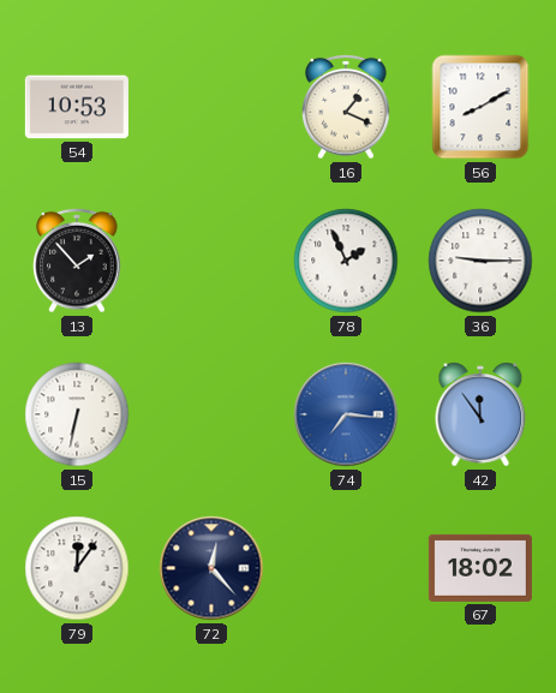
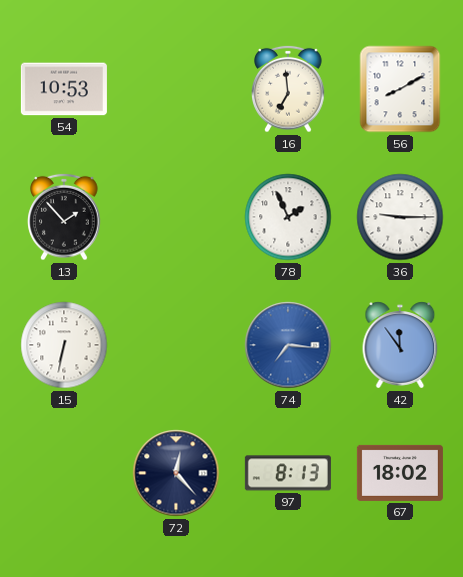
16: 1:19 -> 6:59
79: 12:06 -> none
97: none -> 8:13
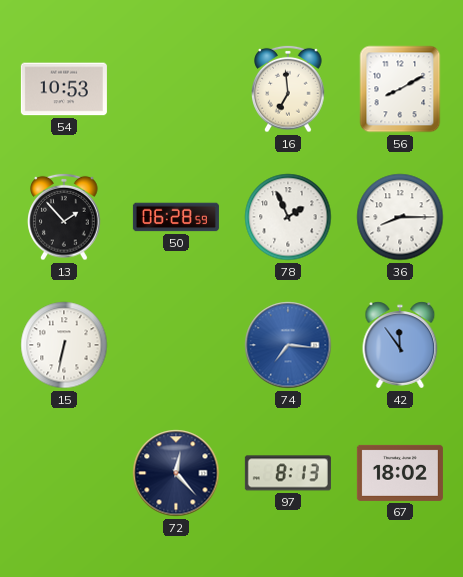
50: none -> 06:28
36: 9:15 -> 8:15
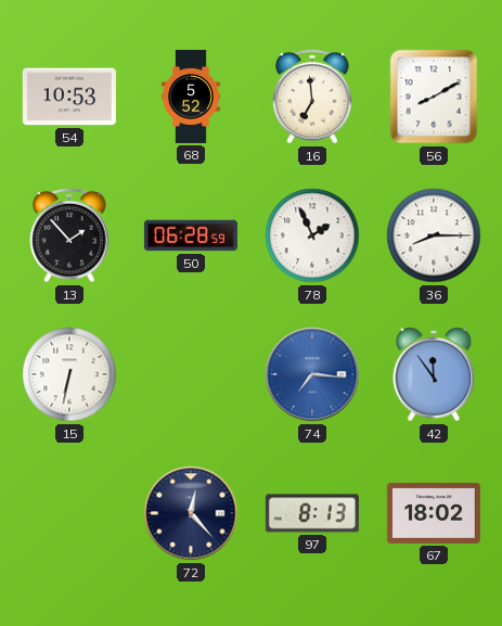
68: none -> 5:52
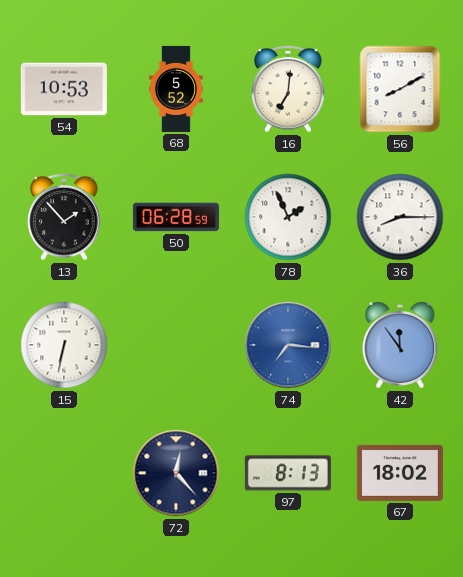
16: 6:59 -> 7:01
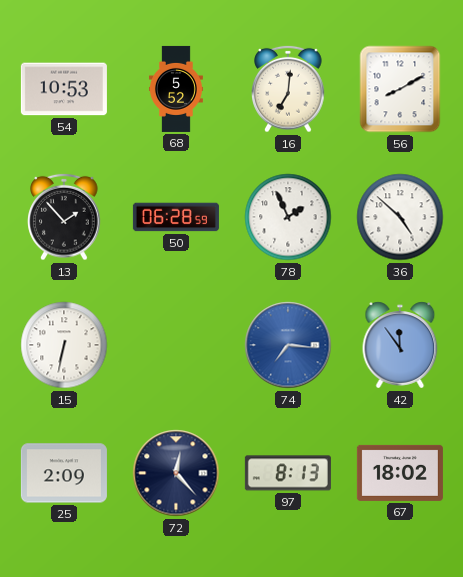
36: 8:15 -> 4:52
25: none -> 2:09
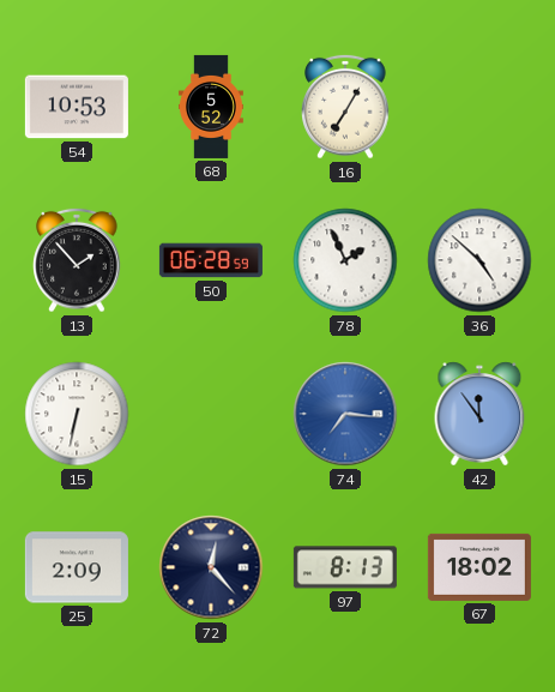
16: 7:01 -> 7:05
56: 8:10 -> none
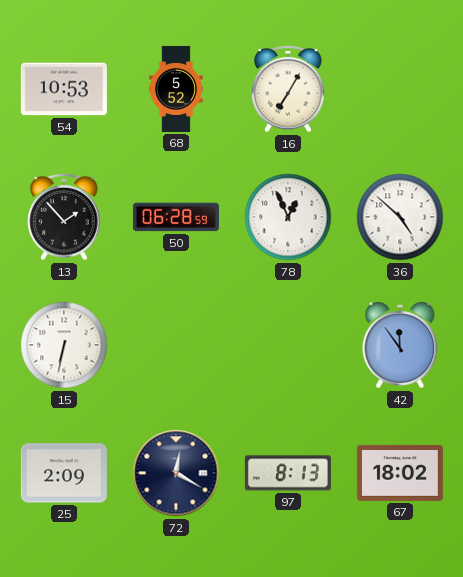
78: 1:56 -> 12:56
74: 7:16 -> none
72: 12:23 -> 12:20
